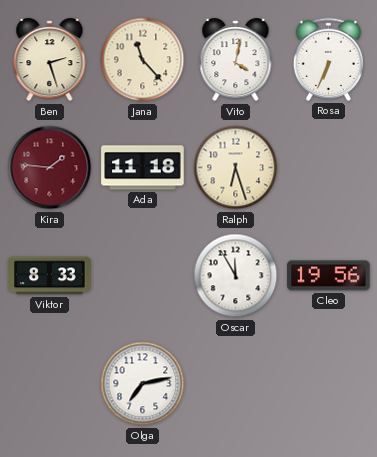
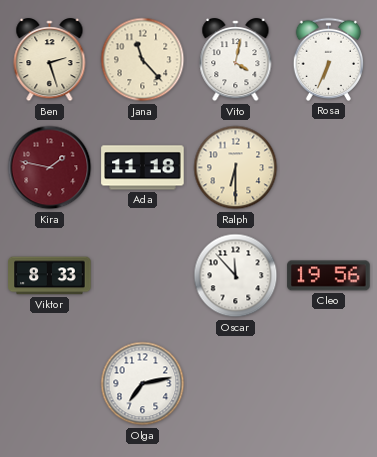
Kira: 1:46 -> 1:47
Ralph: 6:27 -> 6:30
Oscar: 11:55 -> 11:53
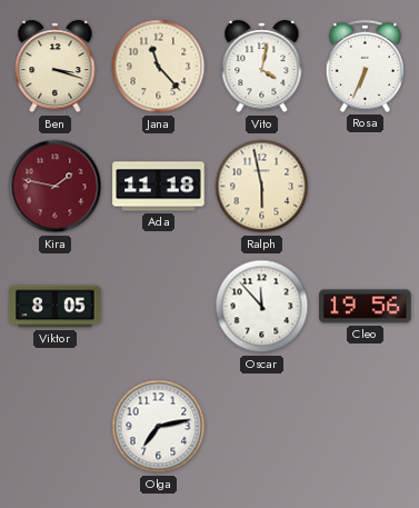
Ben: 2:27 -> 3:18
Ralph: 6:30 -> 5:58
Viktor: 8:33 -> 8:05
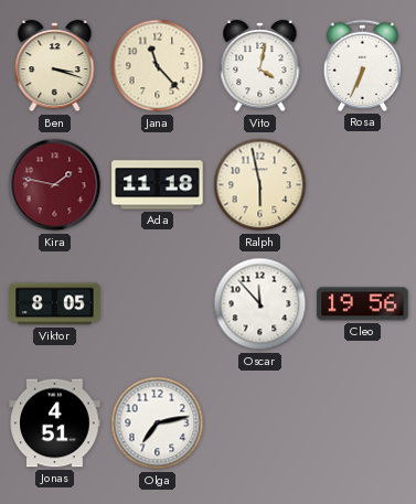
Jonas: none -> 4:51
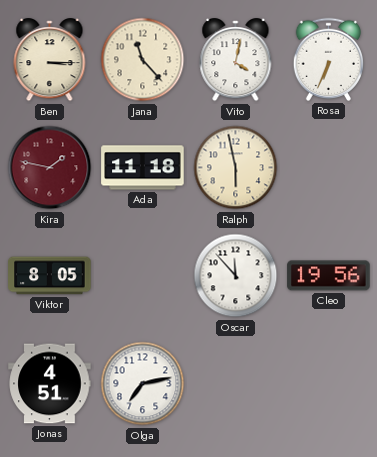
Ben: 3:18 -> 3:15
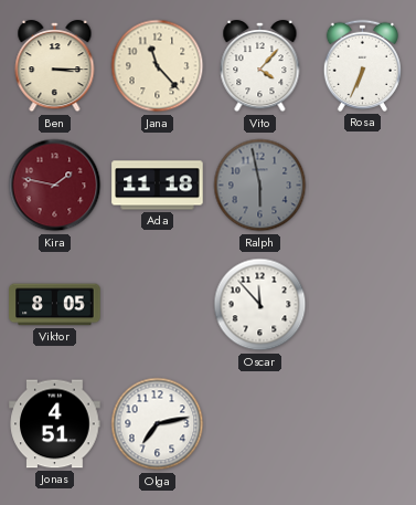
Vito: 4:02 -> 4:07
Ralph dial: cream -> grey
Cleo: 19:56 -> none
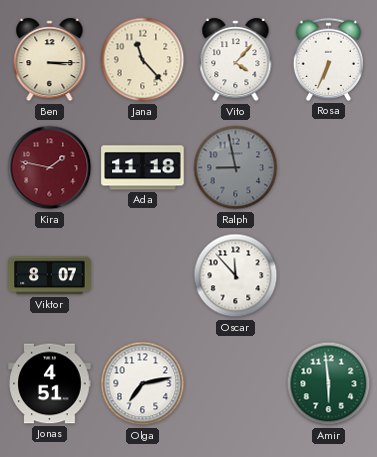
Ralph: 5:58 -> 8:58
Viktor: 8:05 -> 8:07
Amir: none -> 5:59
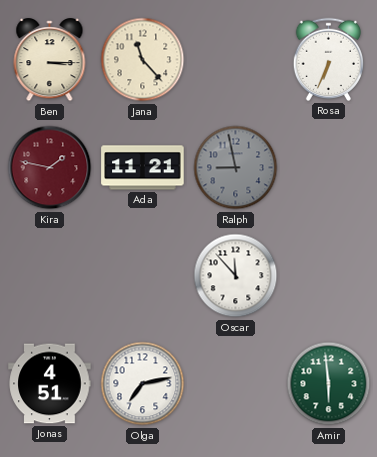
Vito: 4:07 -> none
Ada: 11:18 -> 11:21
Viktor: 8:07 -> none
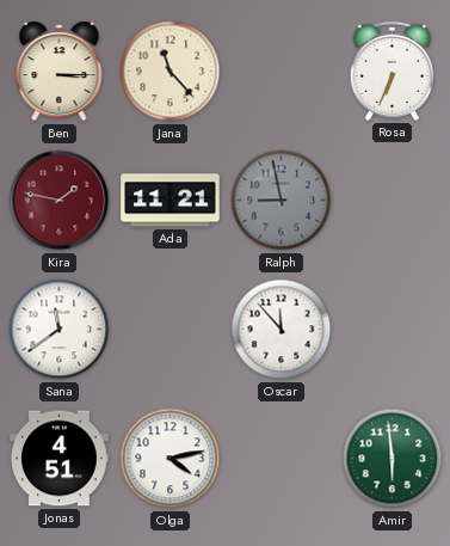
Sana: none -> 11:39
Olga: 7:13 -> 4:13
